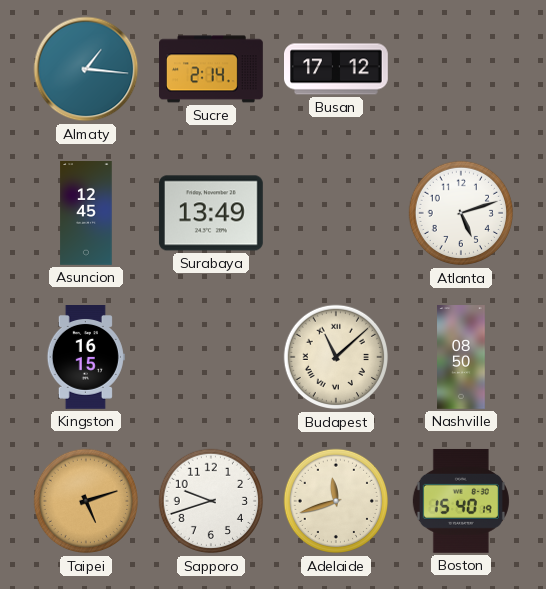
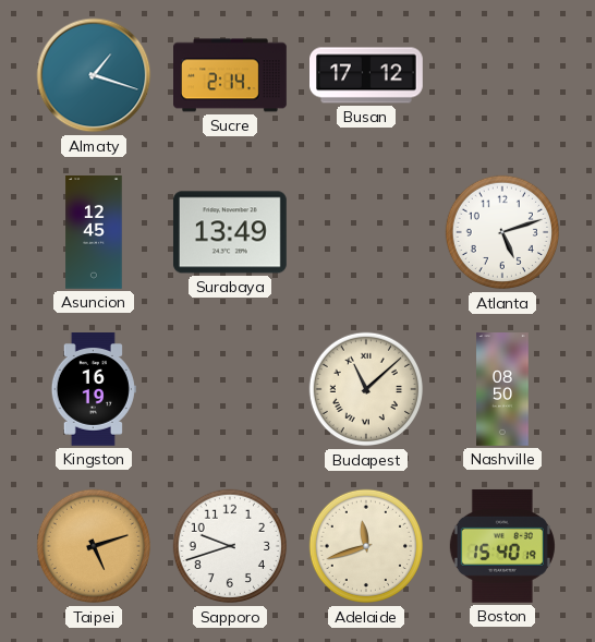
Almaty: 1:16 -> 1:18
Kingston: 16:15 -> 16:19
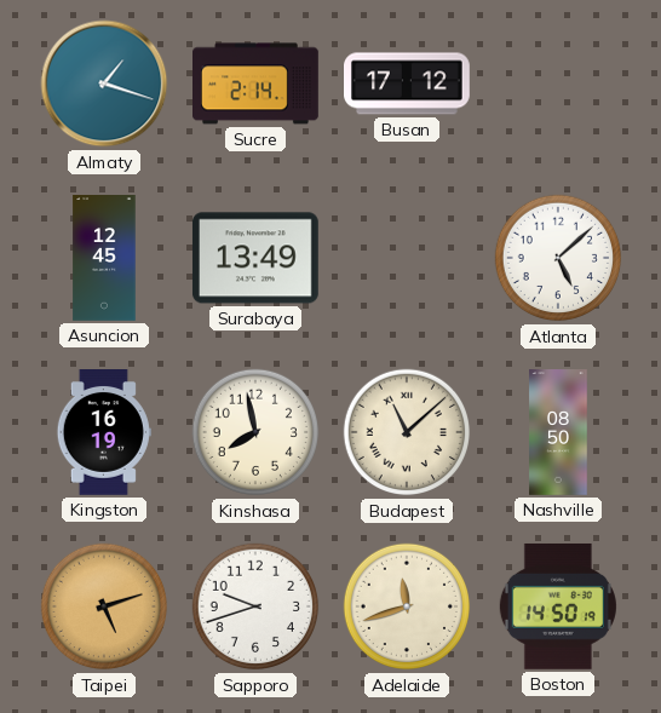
Atlanta: 5:12 -> 5:08
Kinshasa: none -> 7:58
Boston: 15:40 -> 14:50
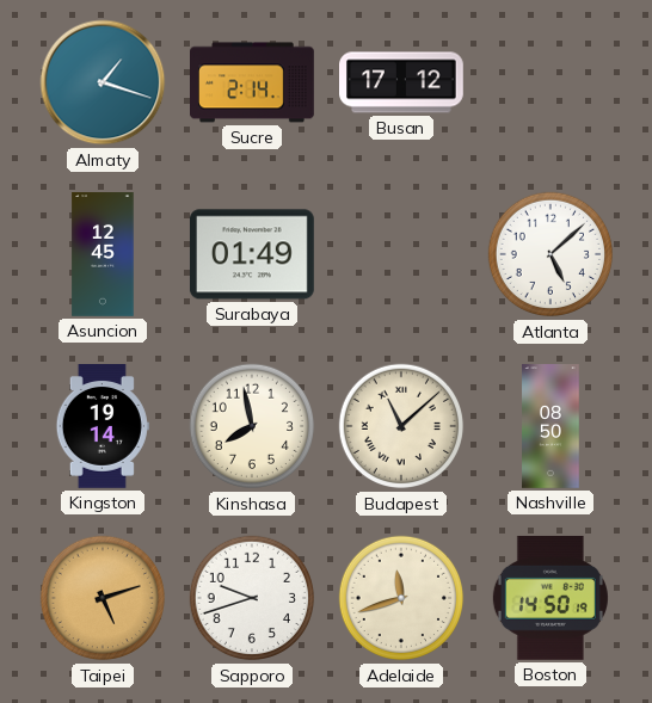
Surabaya: 13:49 -> 01:49
Kingston: 16:19 -> 19:14
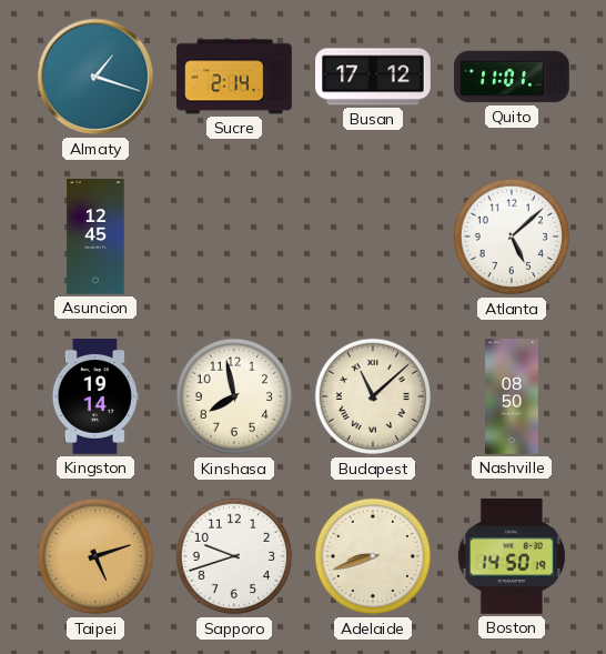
Quito: none -> 11:01
Surabaya: 01:49 -> none
Adelaide: 11:42 -> 8:42
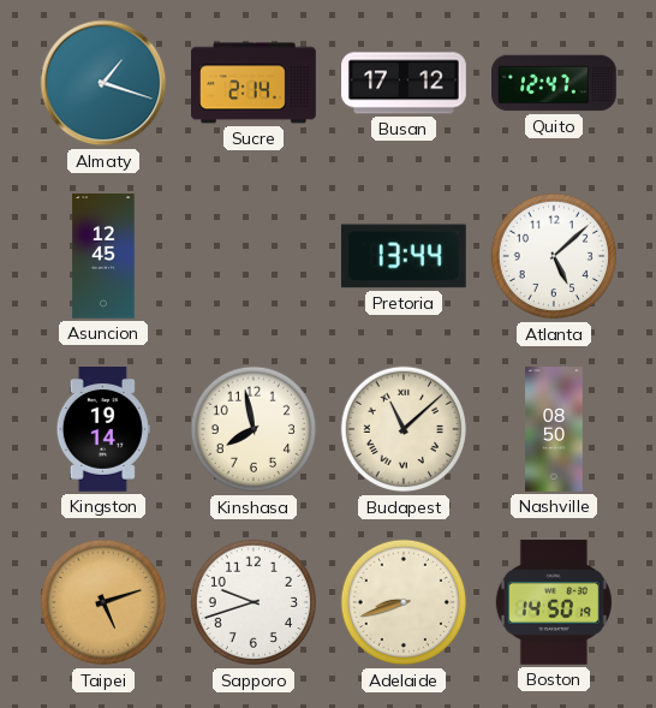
Quito: 11:01 -> 12:47
Pretoria: none -> 13:44
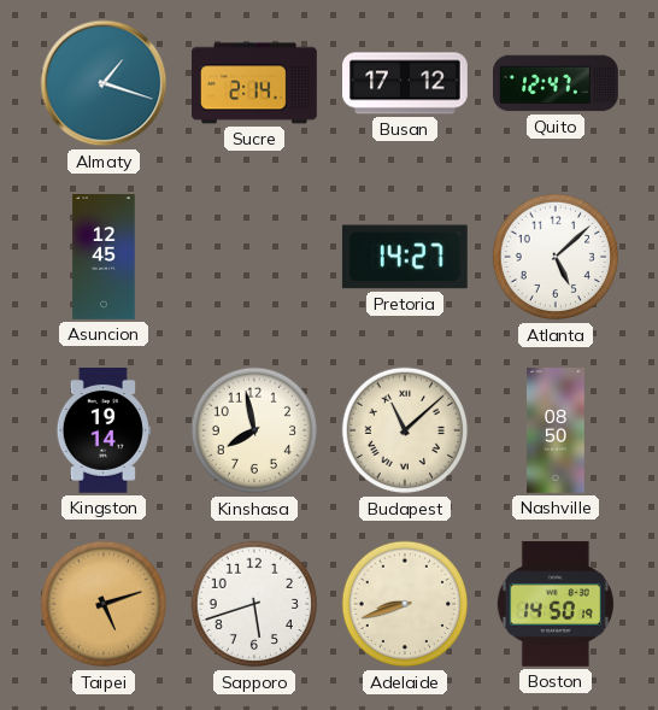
Pretoria: 13:44 -> 14:27
Sapporo: 9:42 -> 5:42
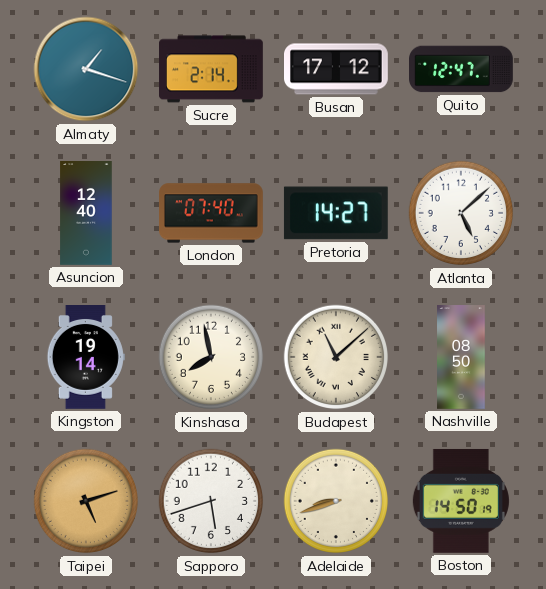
Asuncion: 12:45 -> 12:40
London: none -> 07:40
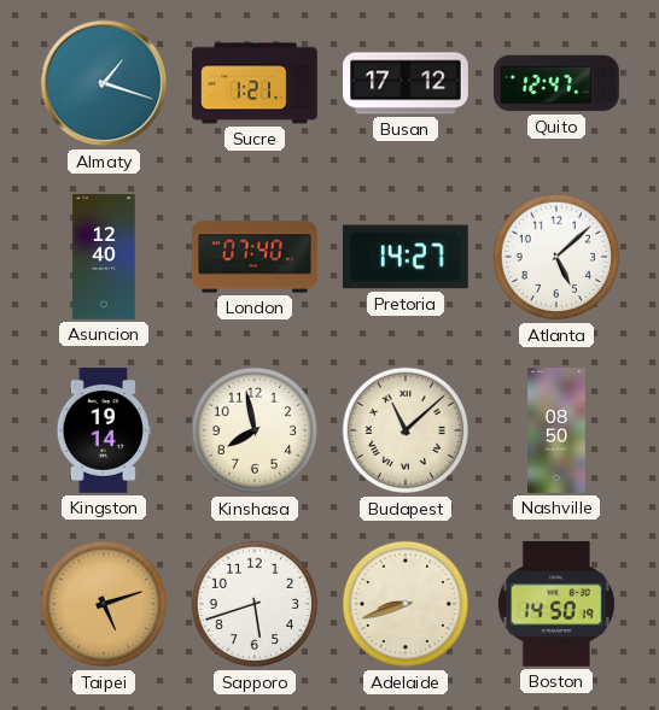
Sucre: 2:14 -> 1:21
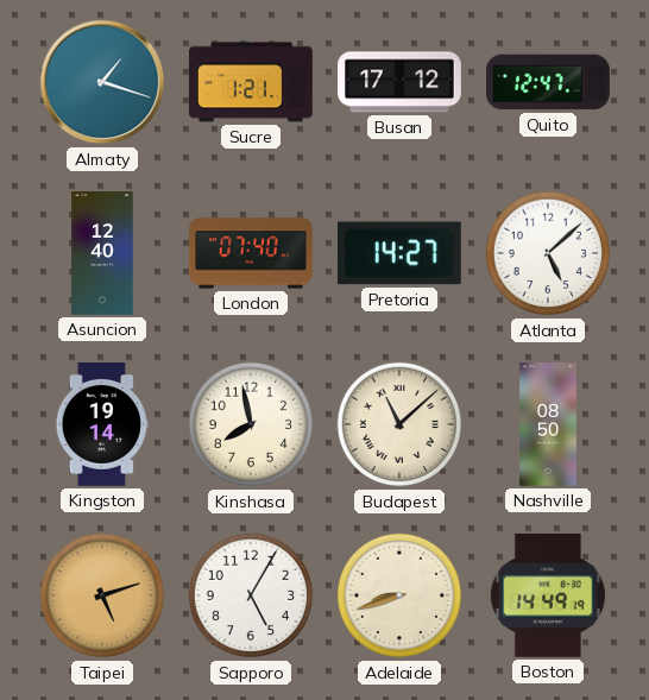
Sapporo: 5:42 -> 5:05
Boston: 14:50 -> 14:49
